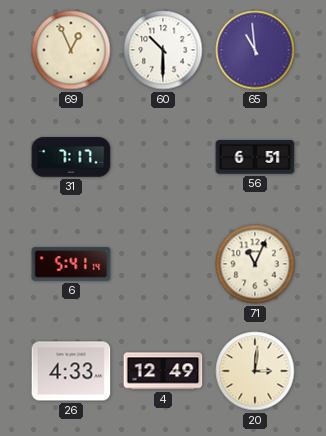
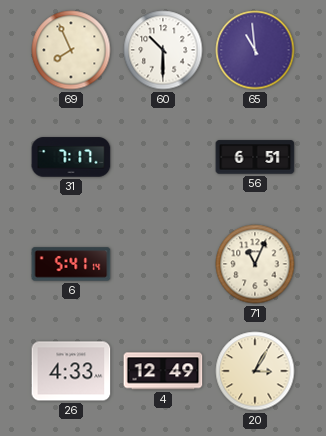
69: 12:56 -> 7:56
20: 3:01 -> 3:05
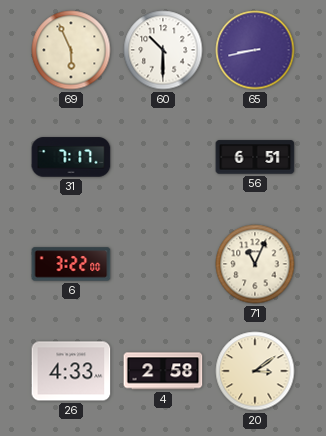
69: 7:56 -> 5:56
65: 10:59 -> 8:43
6: 5:41 -> 3:22
4: 12:49 -> 2:58
20: 3:05 -> 3:09
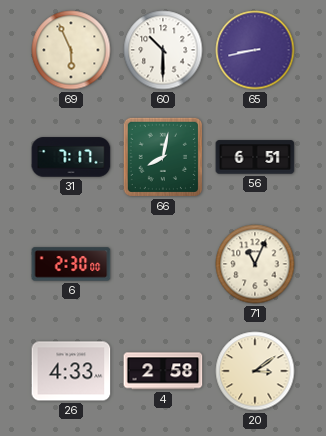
66: none -> 8:02
6: 3:22 -> 2:30
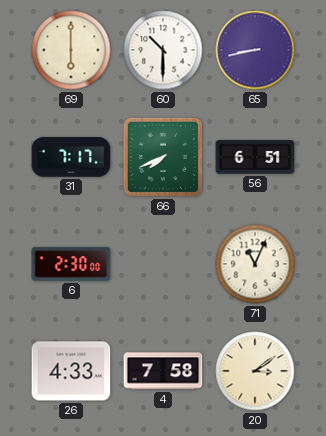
69: 5:56 -> 6:00
66: 8:02 -> 7:41
4: 2:58 -> 7:58
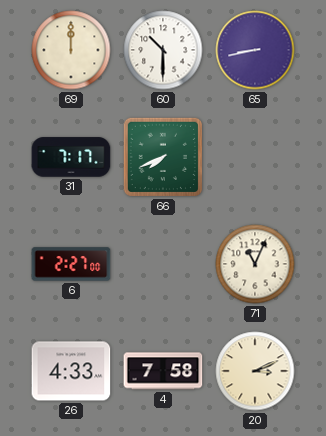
69: 6:00 -> 12:00
56: 6:51 -> none
6: 2:30 -> 2:27
20: 3:09 -> 3:11
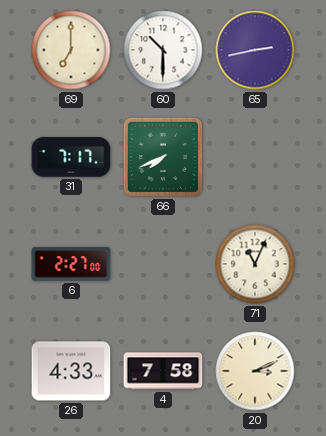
69: 12:00 -> 7:00
65: 8:43 -> 2:43
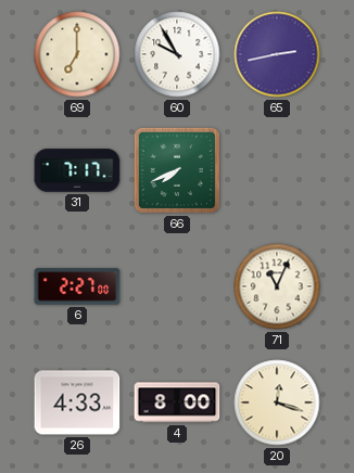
60: 10:30 -> 9:55
4: 7:58 -> 8:00
20: 3:11 -> 12:18
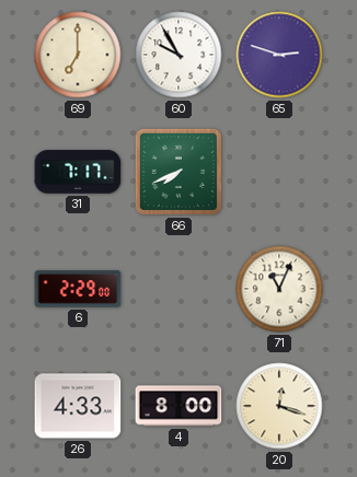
65: 2:43 -> 2:48
6: 2:27 -> 2:29
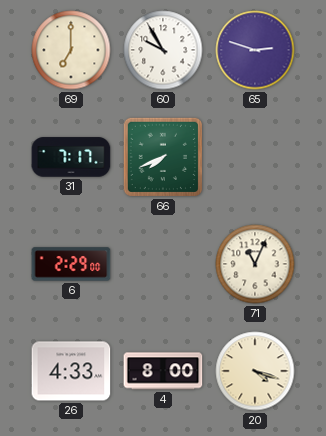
20: 12:18 -> 4:18
